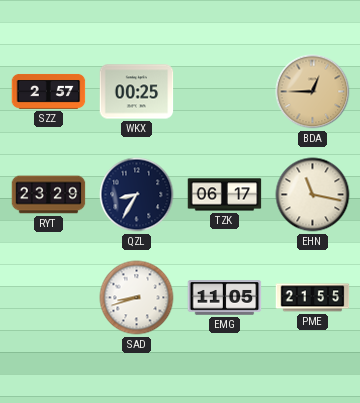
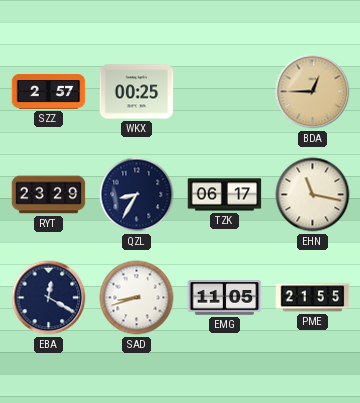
EBA: none -> 12:20
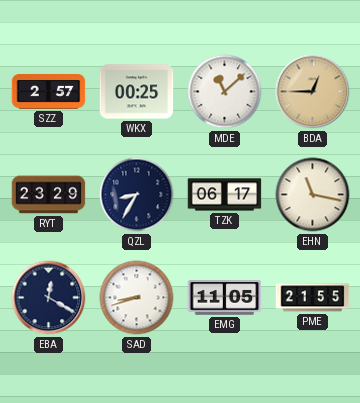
MDE: none -> 11:08
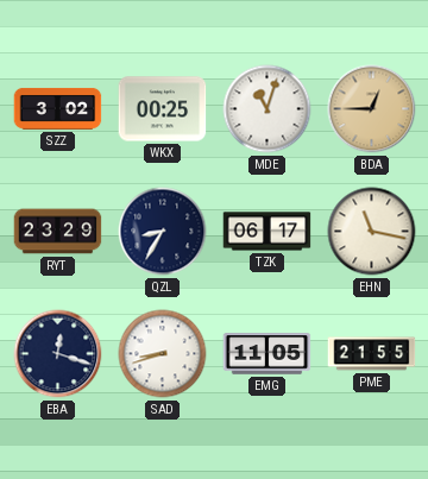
SZZ: 2:57 -> 3:02
MDE: 11:08 -> 11:03
EBA: 12:20 -> 12:18
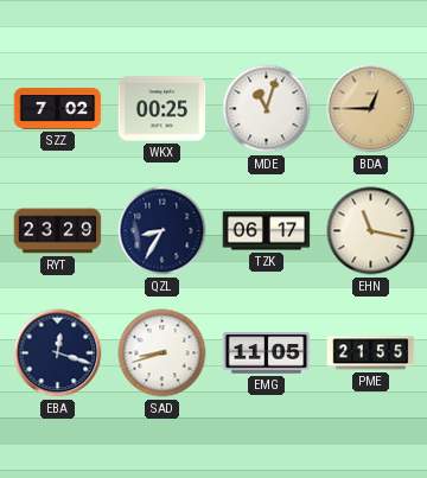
SZZ: 3:02 -> 7:02
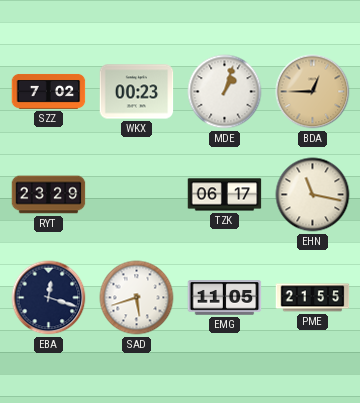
WKX: 00:25 -> 00:23
MDE: 11:03 -> 1:03
QZL: 8:35 -> none
SAD: 8:42 -> 5:42
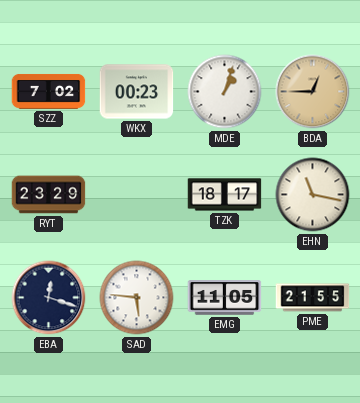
TZK: 06:17 -> 18:17
SAD: 5:42 -> 5:46
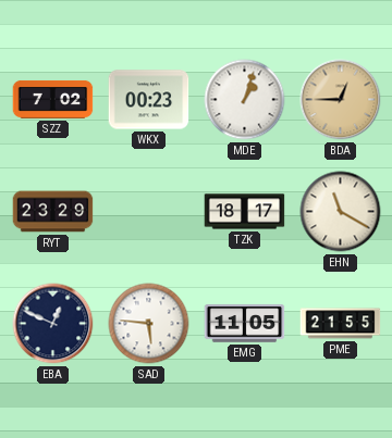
EHN: 11:17 -> 11:20
EBA: 12:18 -> 12:49
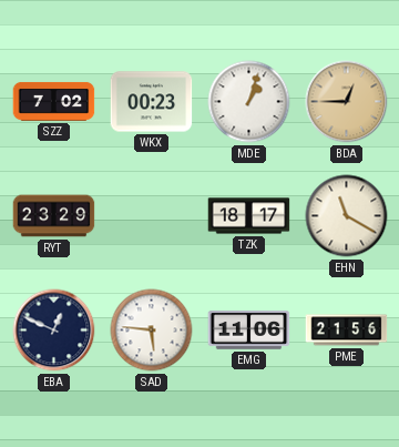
EMG: 11:05 -> 11:06
PME: 21:55 -> 21:56
